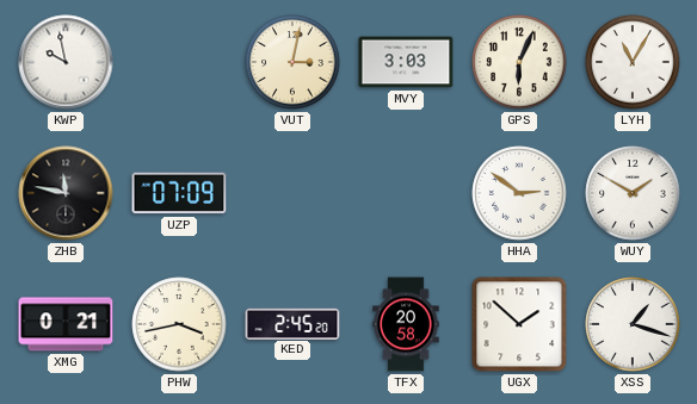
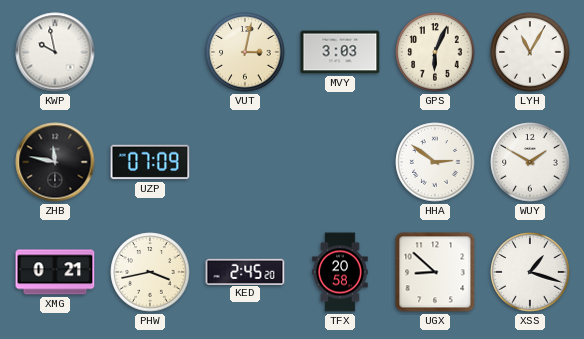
UGX: 1:52 -> 8:52
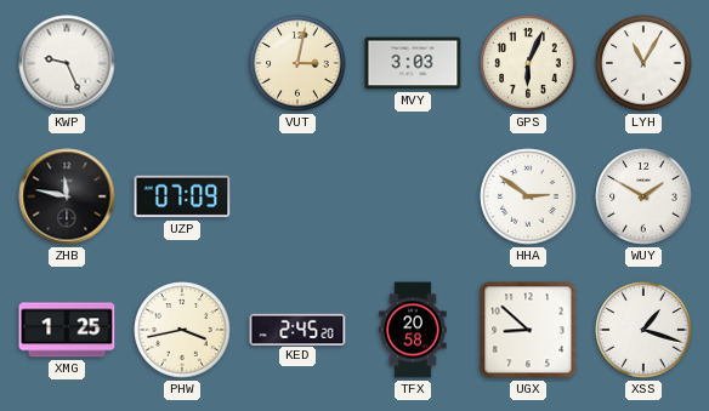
KWP: 9:58 -> 9:26
XMG: 0:21 -> 1:25
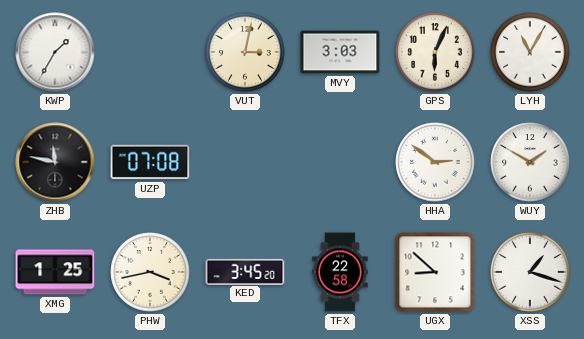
KWP: 9:26 -> 1:35
UZP: 07:09 -> 07:08
KED: 2:45 -> 3:45
TFX: 20:58 -> 22:58
